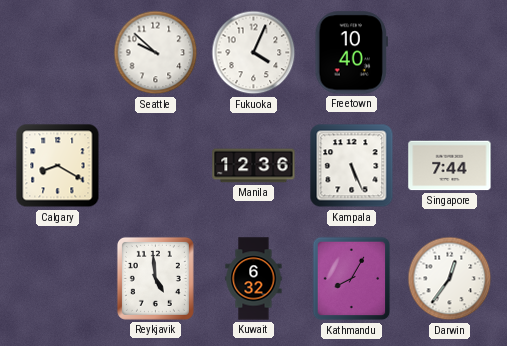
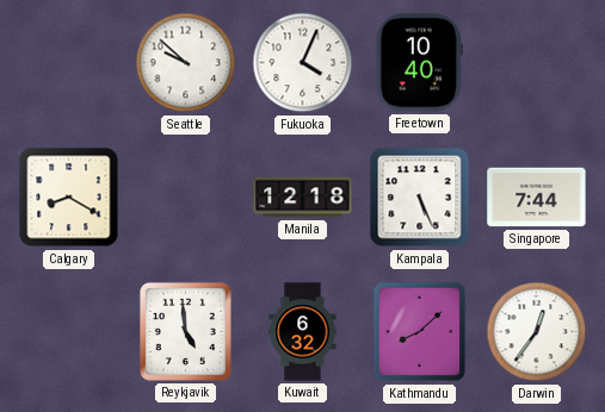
Manila: 12:36 -> 12:18
Kathmandu: 8:05 -> 8:08
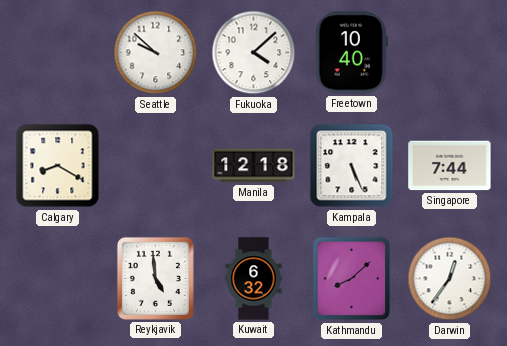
Fukuoka: 4:04 -> 4:08
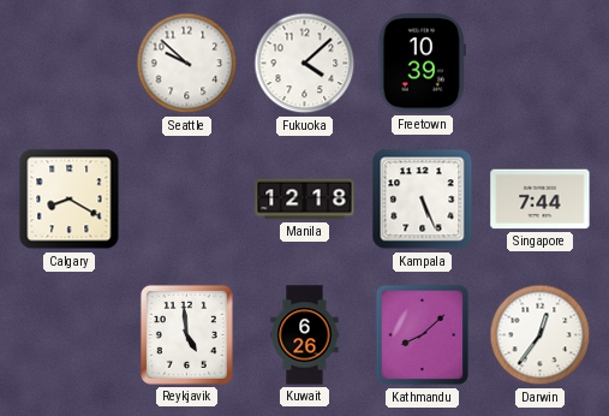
Freetown: 10:40 -> 10:39
Kuwait: 6:32 -> 6:26
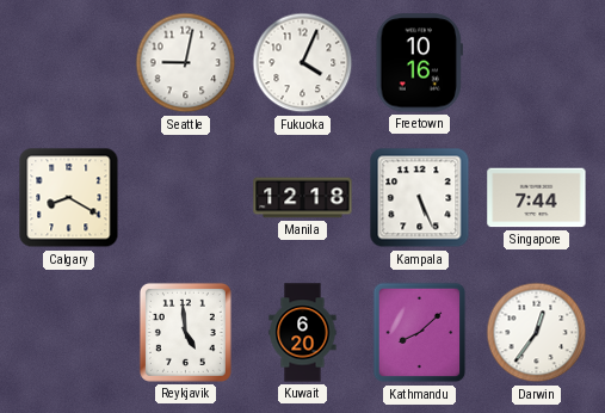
Seattle: 9:52 -> 9:02
Fukuoka: 4:08 -> 4:04
Freetown: 10:39 -> 10:16
Kuwait: 6:26 -> 6:20
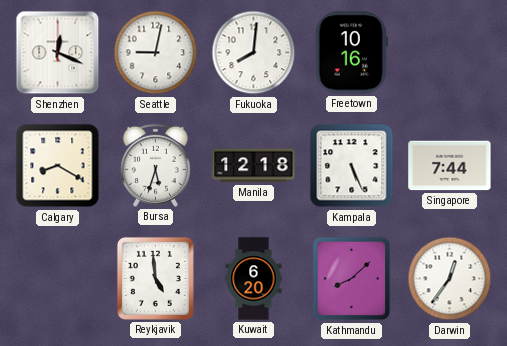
Shenzhen: none -> 12:19
Fukuoka: 4:04 -> 8:01
Bursa: none -> 5:33
